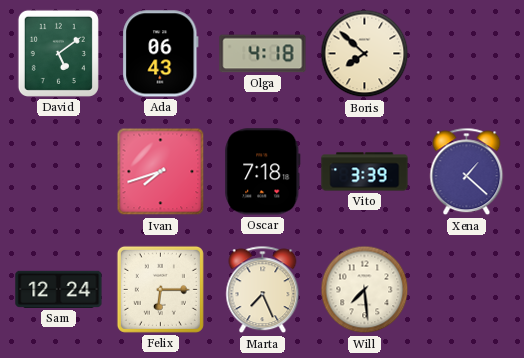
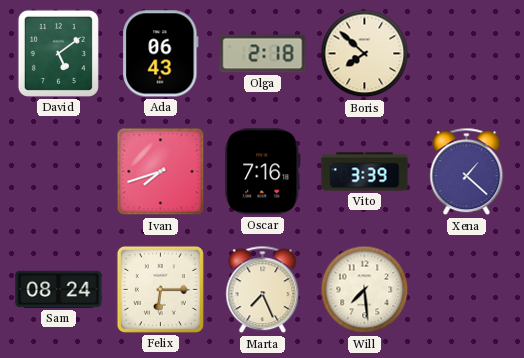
Olga: 4:18 -> 2:18
Oscar: 7:18 -> 7:16
Sam: 12:24 -> 08:24
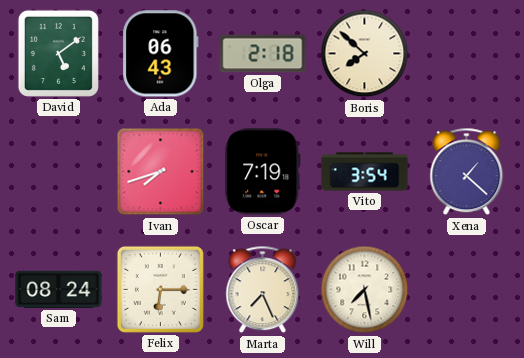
Oscar: 7:16 -> 7:19
Vito: 3:39 -> 3:54
Will: 7:29 -> 7:28
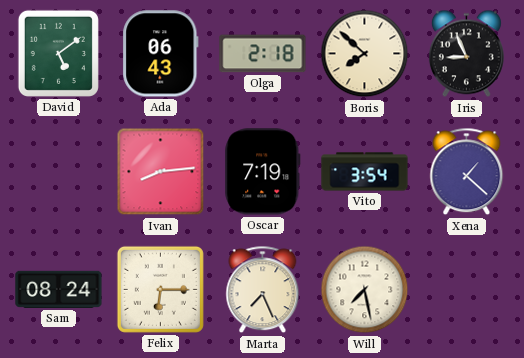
Iris: none -> 8:56
Ivan: 7:42 -> 8:14
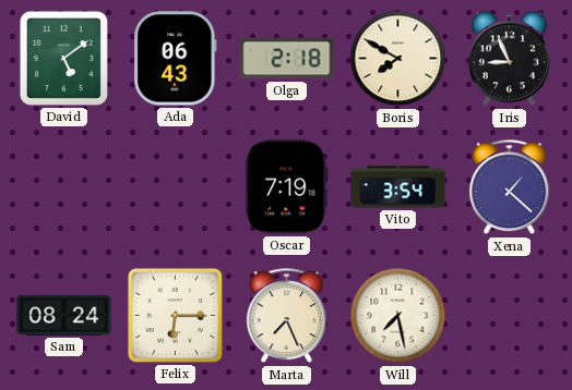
Boris: 7:52 -> 7:50
Ivan: 8:14 -> none
